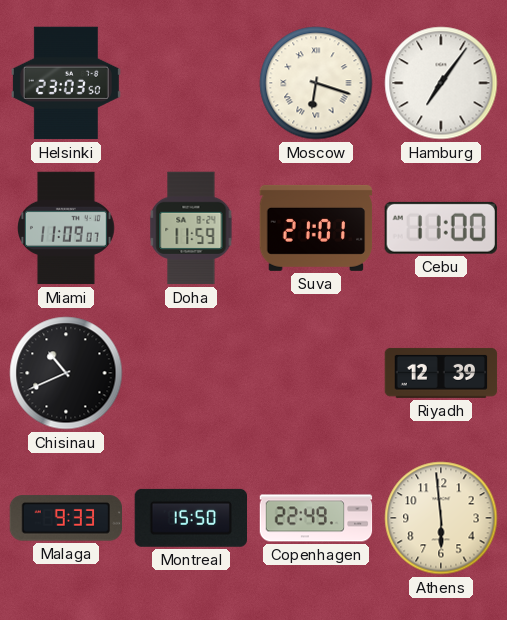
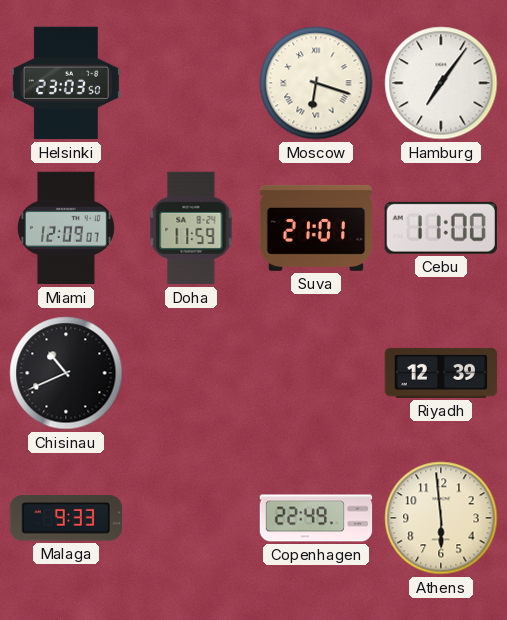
Miami: 11:09 -> 12:09
Montreal: 15:50 -> none
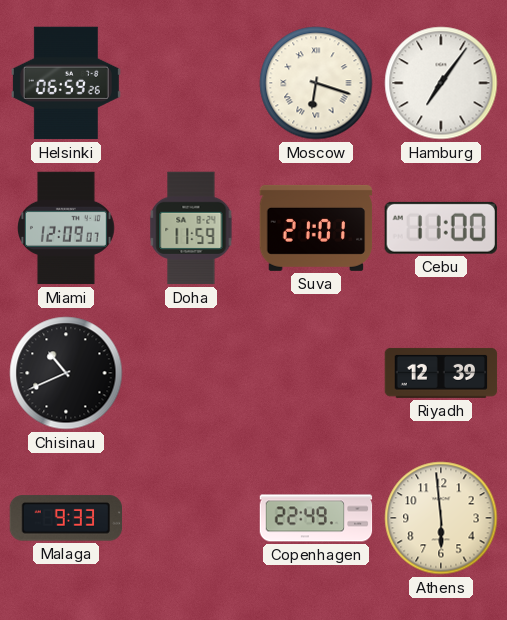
Helsinki: 23:03 -> 06:59
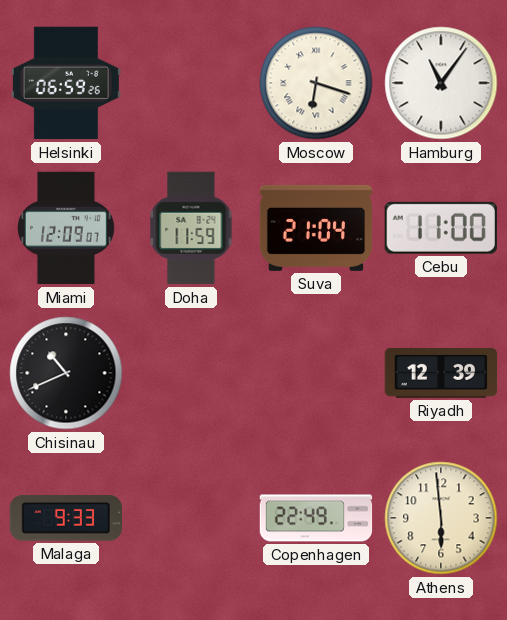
Hamburg: 7:06 -> 11:06
Suva: 21:01 -> 21:04
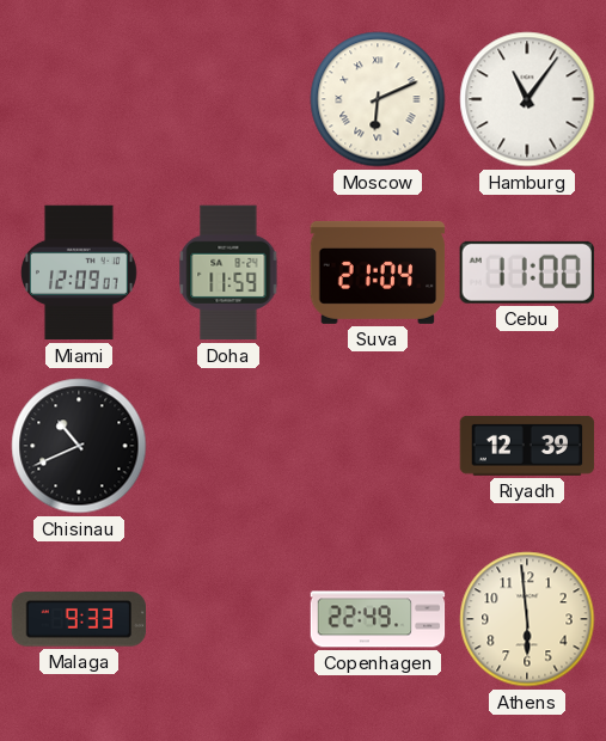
Helsinki: 06:59 -> none
Moscow: 6:18 -> 6:11
